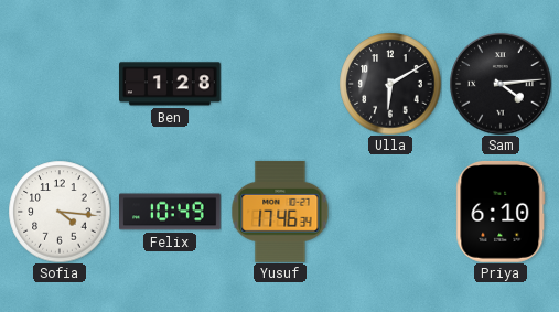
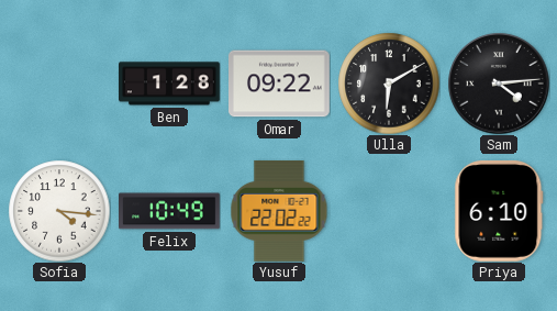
Omar: none -> 09:22
Yusuf: 17:46 -> 22:02
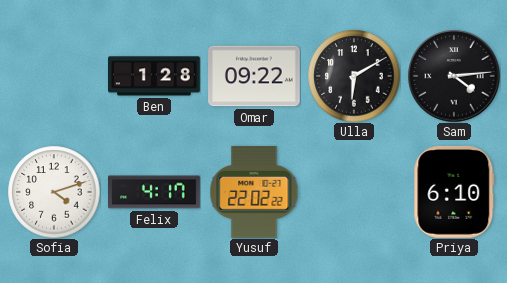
Sofia: 4:16 -> 4:12
Felix: 10:49 -> 4:17
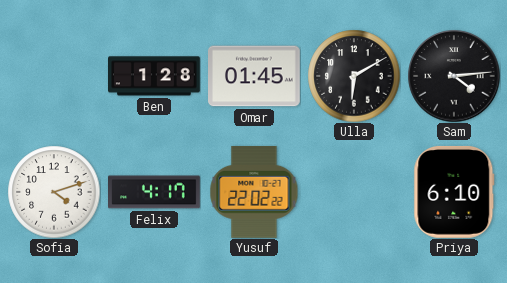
Omar: 09:22 -> 01:45
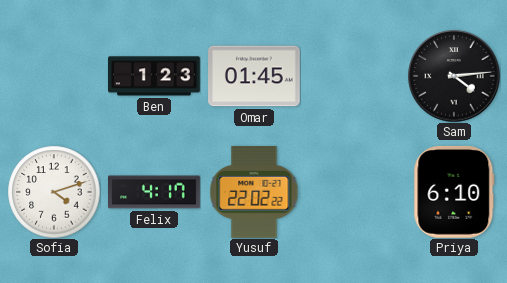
Ben: 1:28 -> 1:23
Ulla: 6:10 -> none
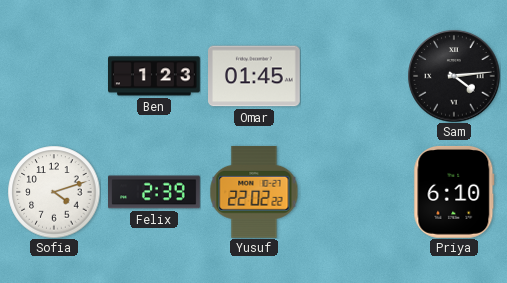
Felix: 4:17 -> 2:39
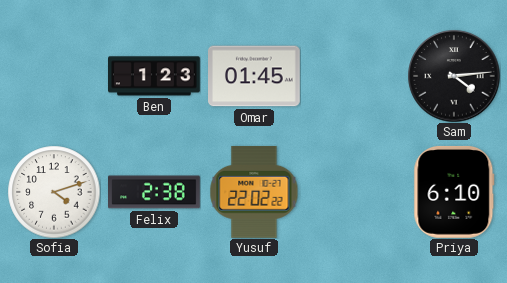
Felix: 2:39 -> 2:38
